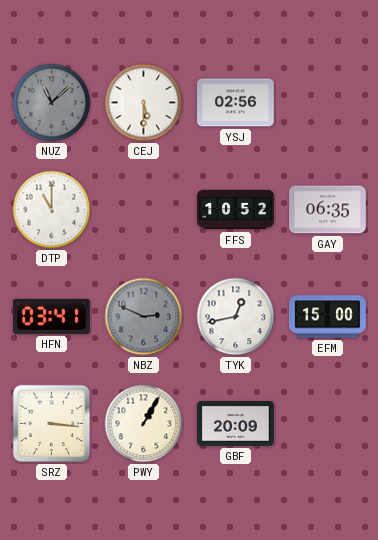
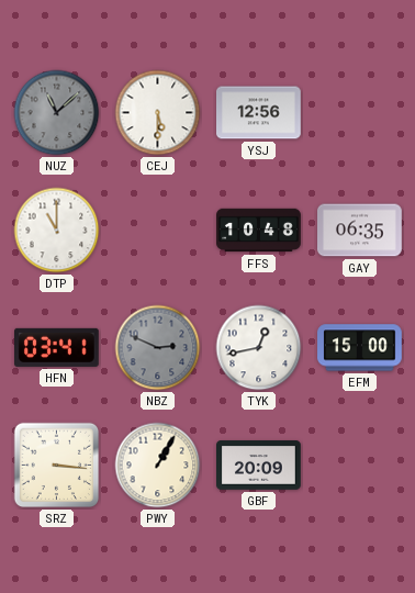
YSJ: 02:56 -> 12:56
FFS: 10:52 -> 10:48
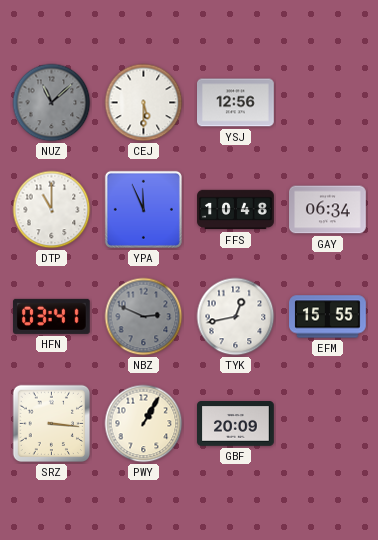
YPA: none -> 11:56
GAY: 06:35 -> 06:34
EFM: 15:00 -> 15:55
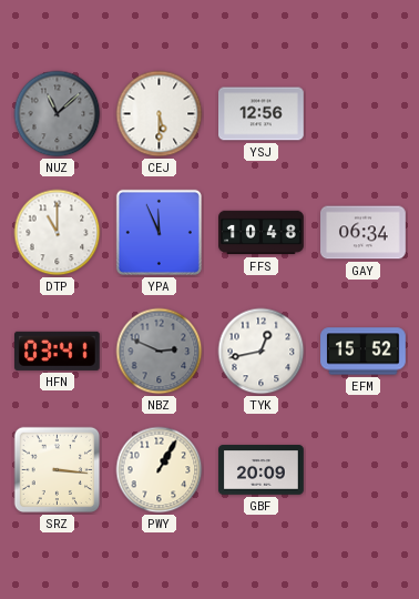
EFM: 15:55 -> 15:52
